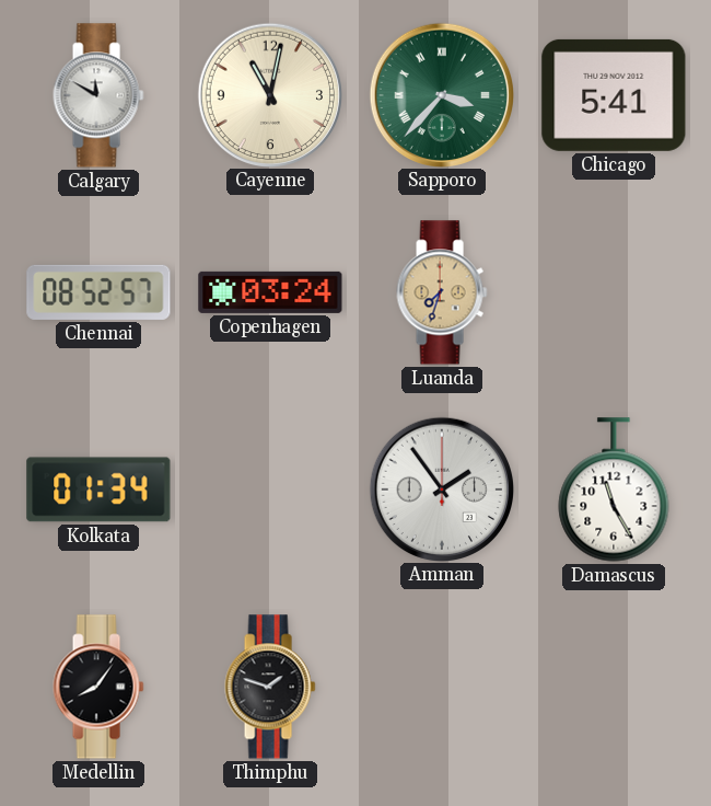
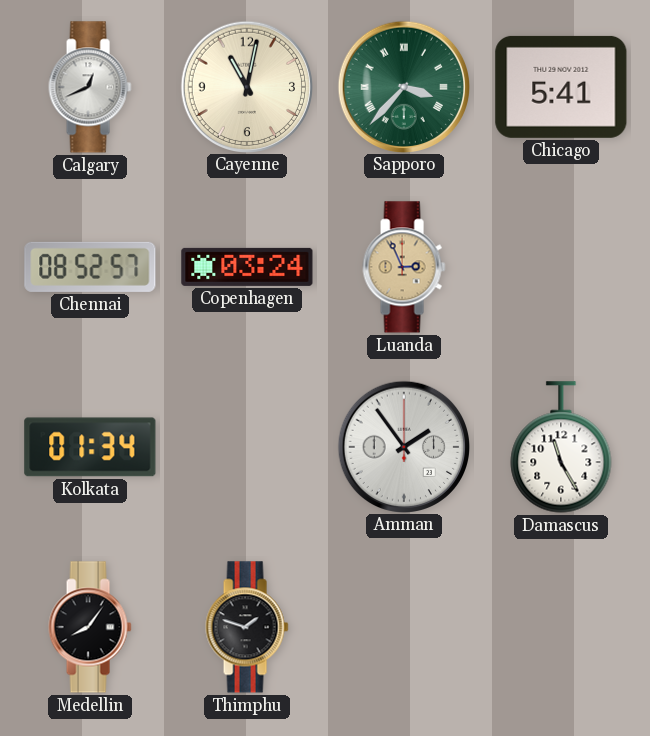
Calgary: 11:50 -> 12:41
Luanda: 7:33 -> 2:56
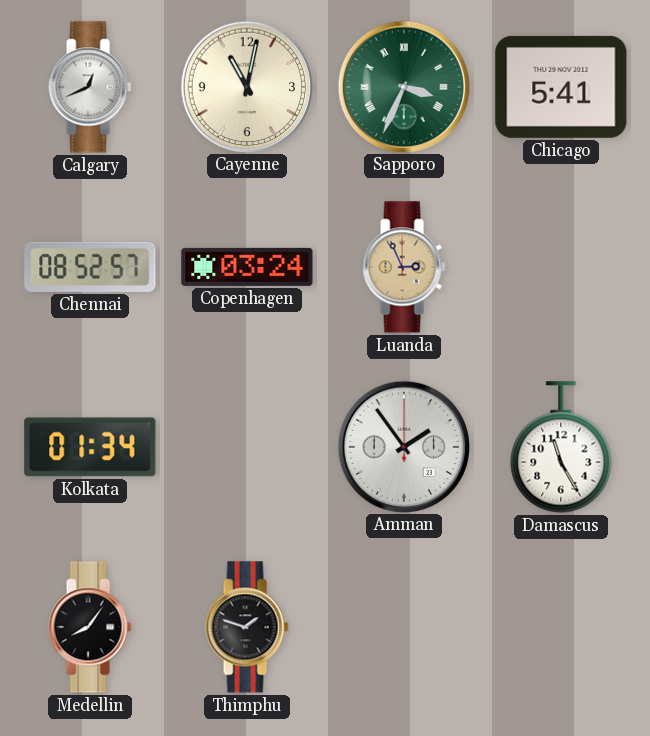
Sapporo: 3:37 -> 3:34
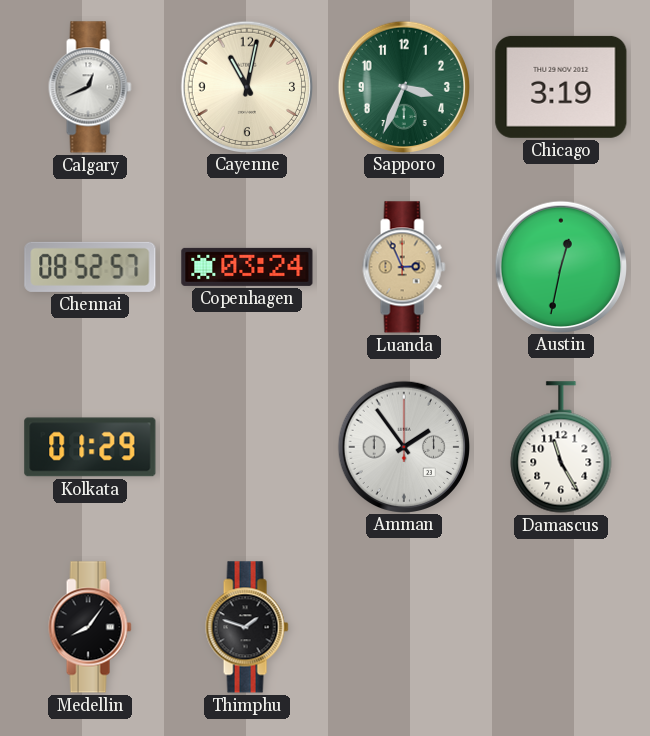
Sapporo numerals: Roman -> Arabic
Chicago: 5:41 -> 3:19
Austin: none -> 12:32
Kolkata: 01:34 -> 01:29
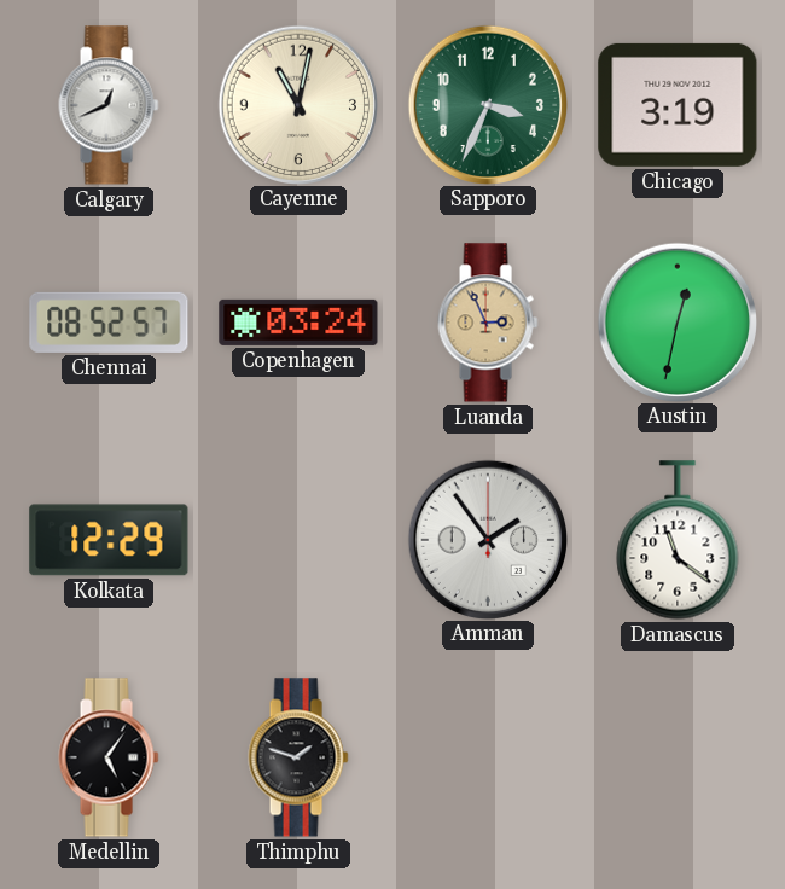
Kolkata: 01:29 -> 12:29
Damascus: 11:25 -> 11:21
Medellin: 8:06 -> 5:06
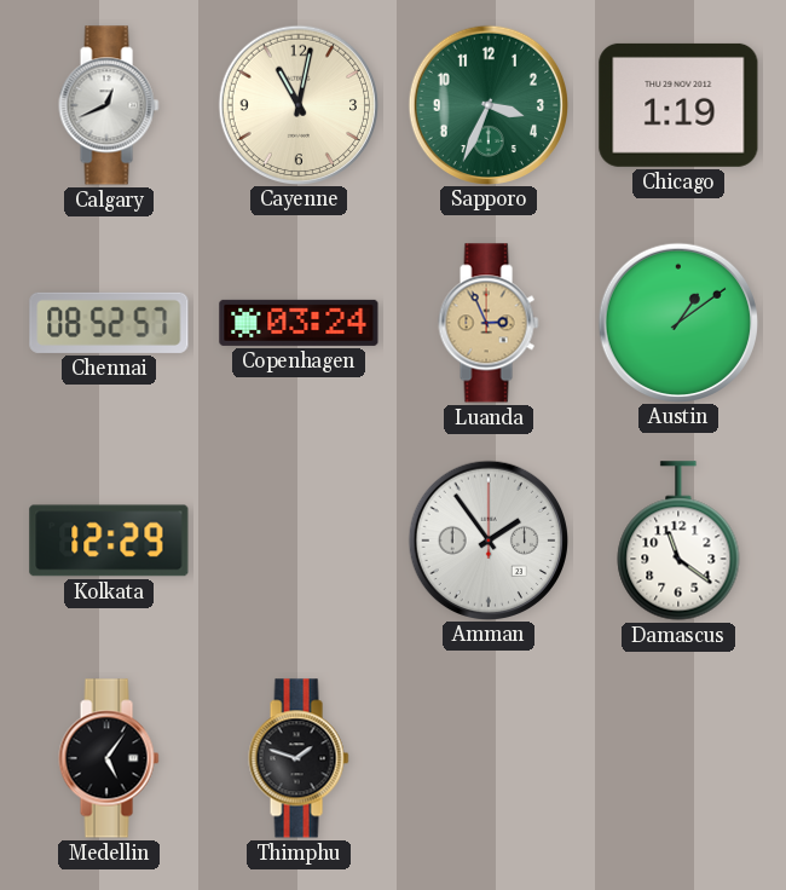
Chicago: 3:19 -> 1:19
Austin: 12:32 -> 1:09
